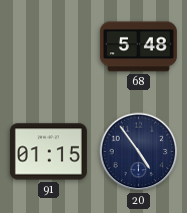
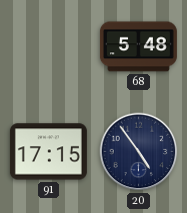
91: 01:15 -> 17:15
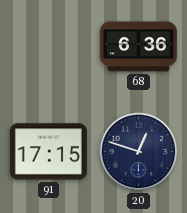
68: 5:48 -> 6:36
20: 4:54 -> 12:48
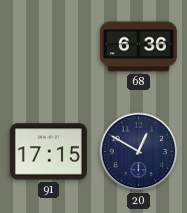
20: 12:48 -> 12:50
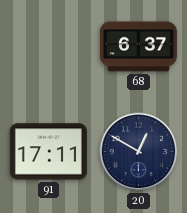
68: 6:36 -> 6:37
91: 17:15 -> 17:11
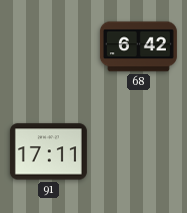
68: 6:37 -> 6:42
20: 12:50 -> none
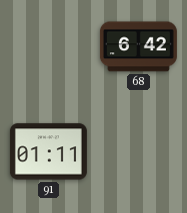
91: 17:11 -> 01:11
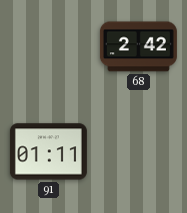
68: 6:42 -> 2:42
